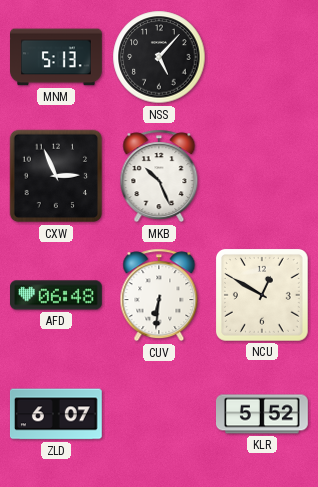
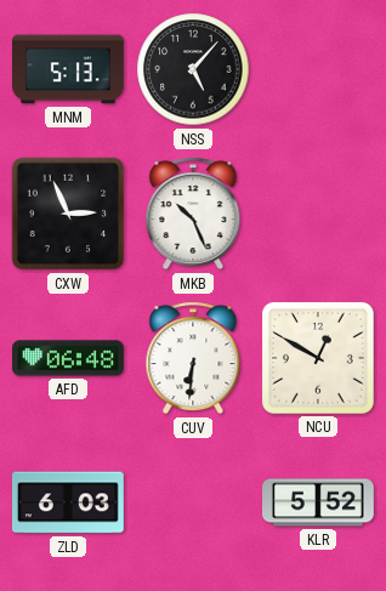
ZLD: 6:07 -> 6:03
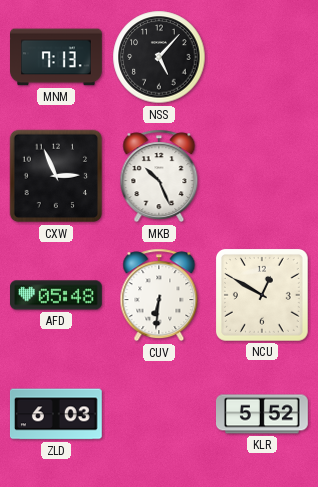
MNM: 5:13 -> 7:13
AFD: 06:48 -> 05:48
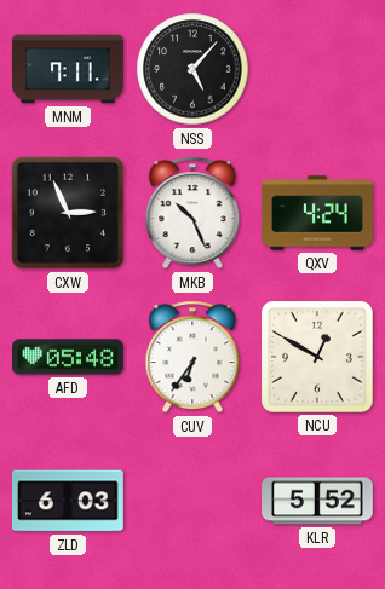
MNM: 7:13 -> 7:11
QXV: none -> 4:24
CUV: 6:31 -> 6:36
